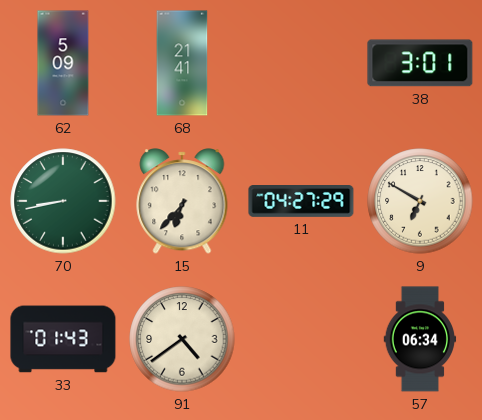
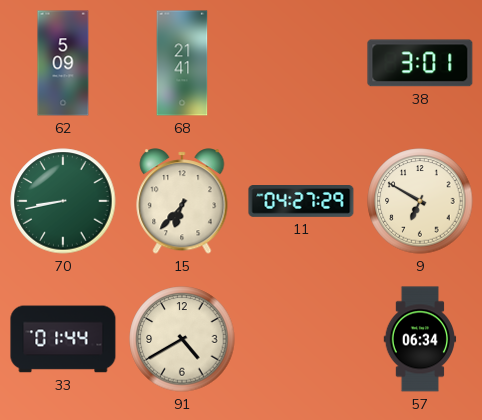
33: 01:43 -> 01:44
91: 4:39 -> 4:40
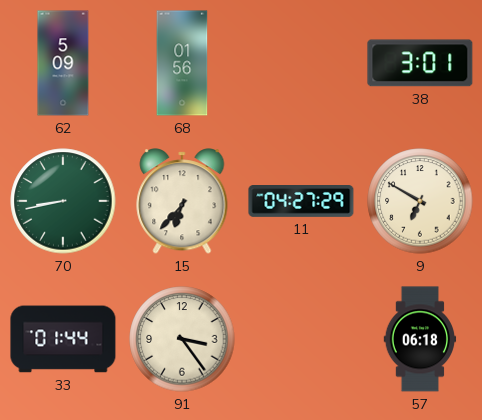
68: 21:41 -> 01:56
91: 4:40 -> 3:24
57: 06:34 -> 06:18
